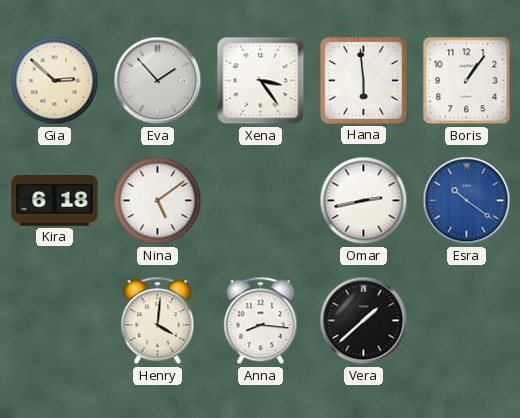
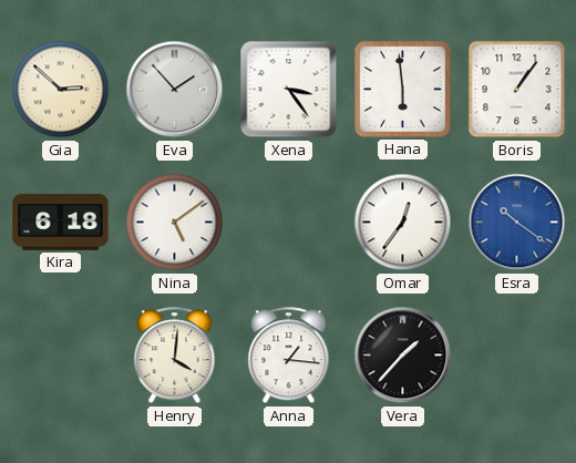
Omar: 2:43 -> 12:36
Anna: 8:16 -> 1:16
Vera: 1:38 -> 1:37
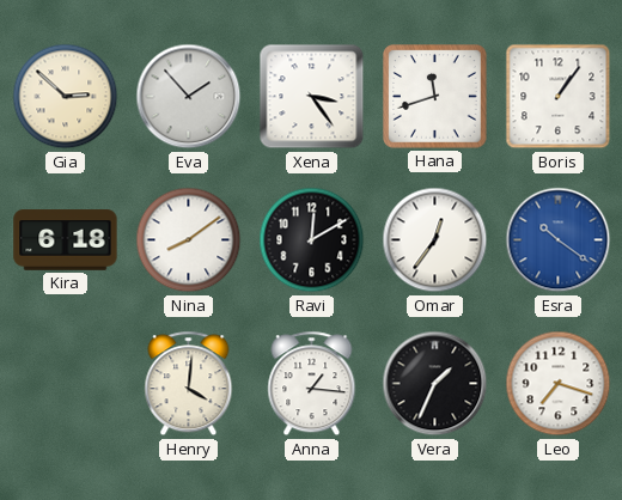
Hana: 5:59 -> 11:42
Nina: 5:09 -> 8:09
Ravi: none -> 12:10
Vera: 1:37 -> 1:34
Leo: none -> 7:18
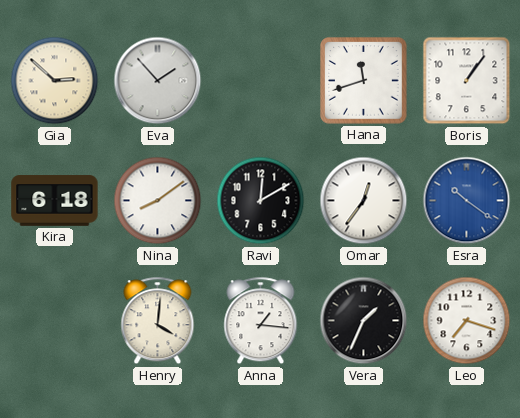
Xena: 3:24 -> none
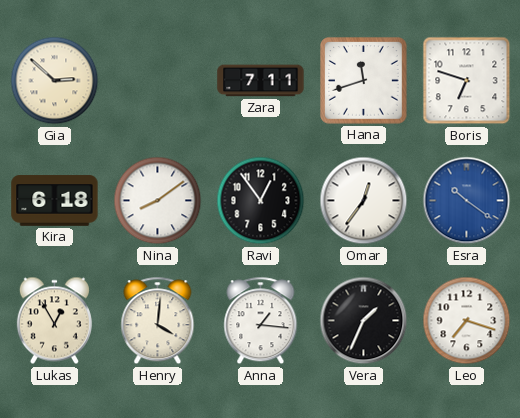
Eva: 1:53 -> none
Zara: none -> 7:11
Boris: 1:06 -> 6:48
Ravi: 12:10 -> 12:54
Lukas: none -> 12:55
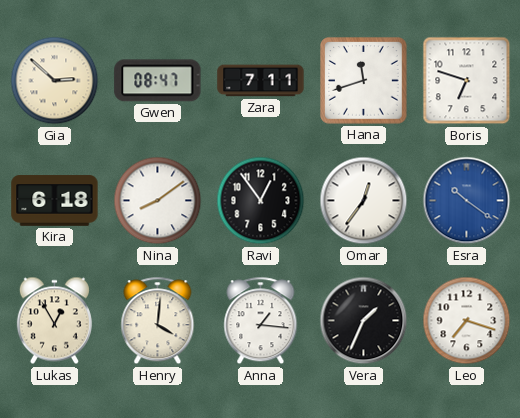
Gwen: none -> 08:47
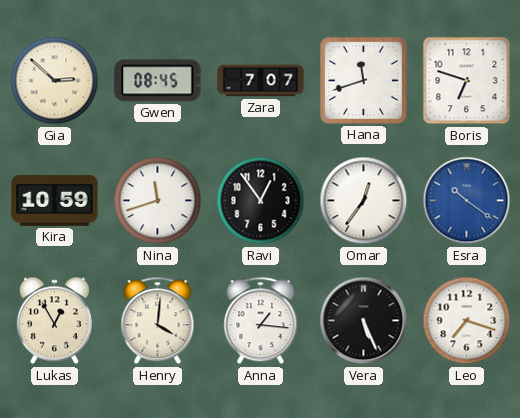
Gwen: 08:47 -> 08:45
Zara: 7:11 -> 7:07
Kira: 6:18 -> 10:59
Nina: 8:09 -> 11:42
Vera: 1:34 -> 5:26
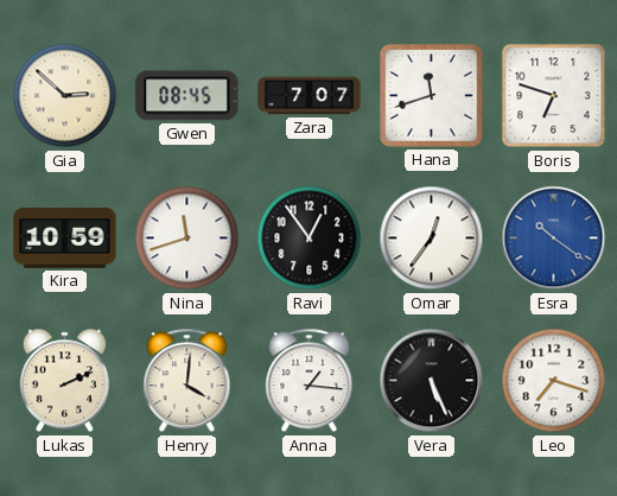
Lukas: 12:55 -> 2:11
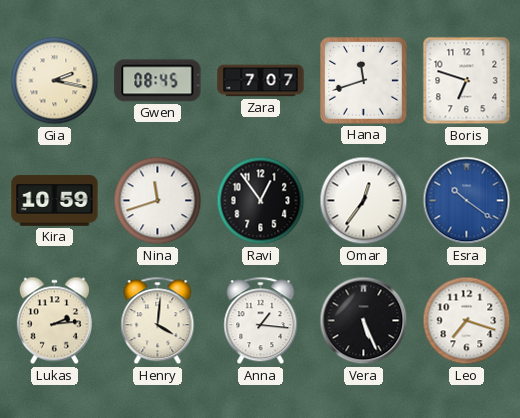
Gia: 2:52 -> 2:17
Lukas: 2:11 -> 2:14
